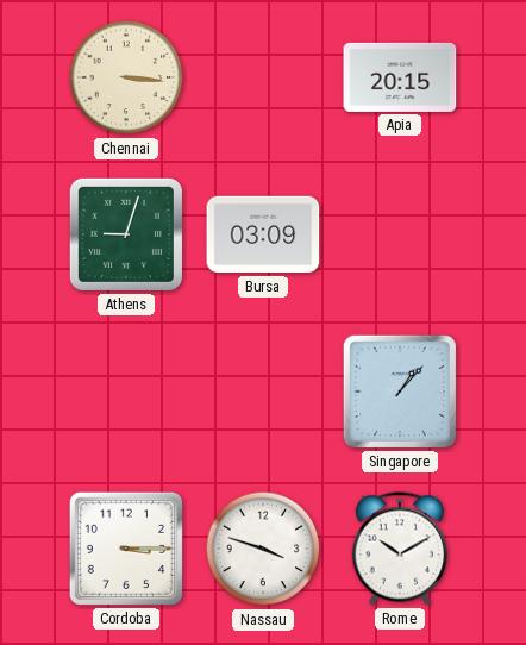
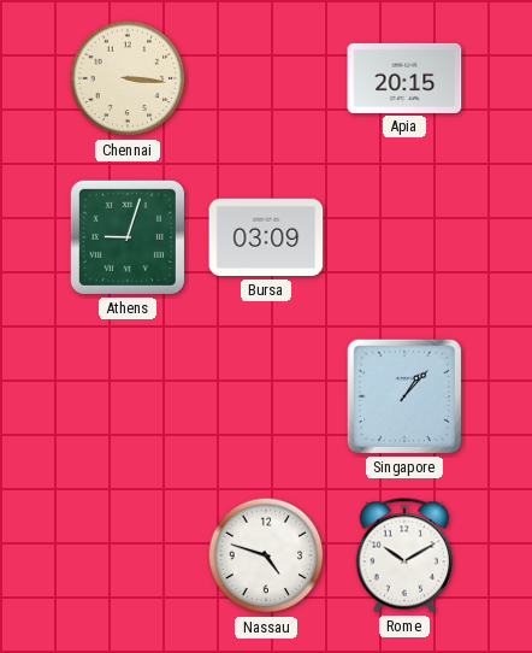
Cordoba: 3:15 -> none
Nassau: 3:48 -> 4:48
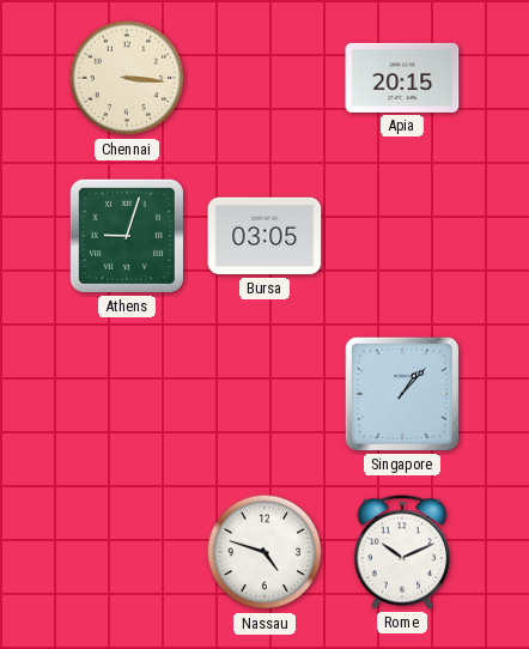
Bursa: 03:09 -> 03:05
Rome: 10:10 -> 10:11
